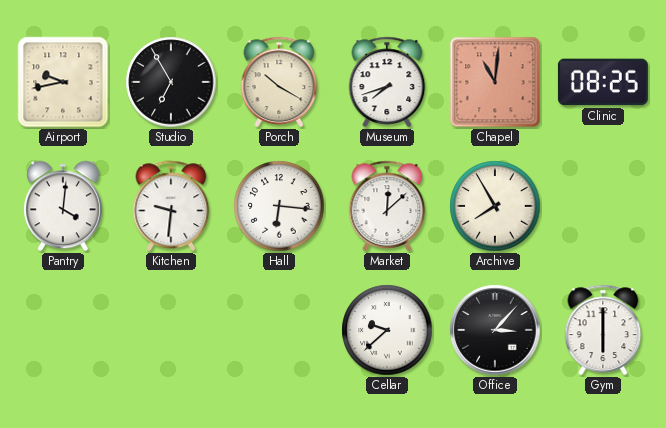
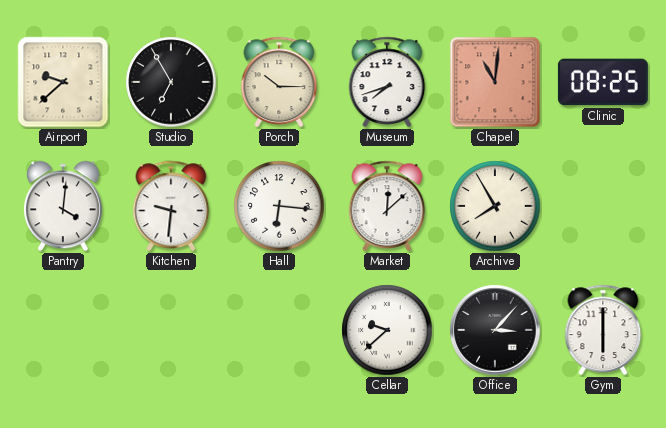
Airport: 9:43 -> 9:38
Porch: 10:20 -> 10:15
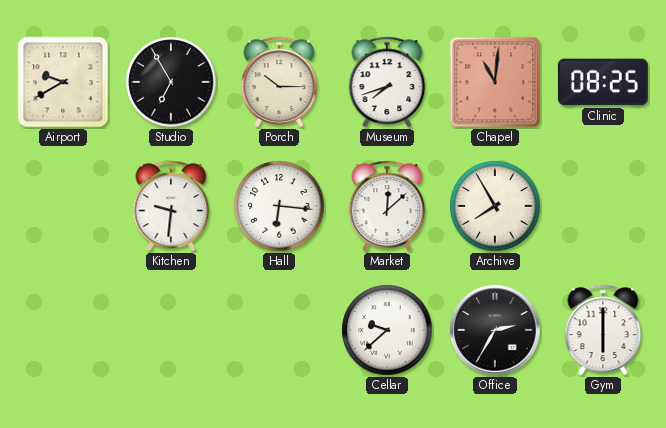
Airport: 9:38 -> 9:40
Pantry: 4:01 -> none
Office: 3:07 -> 2:35
